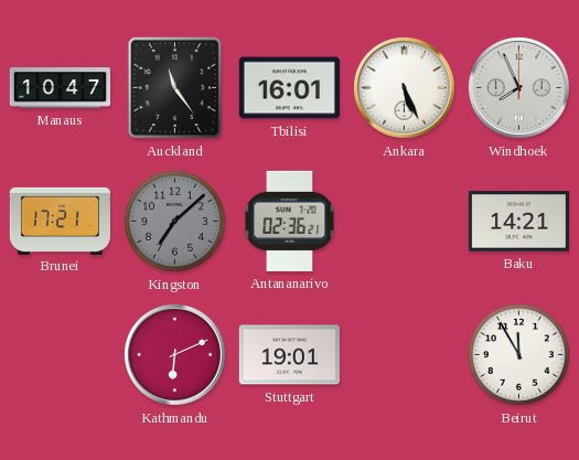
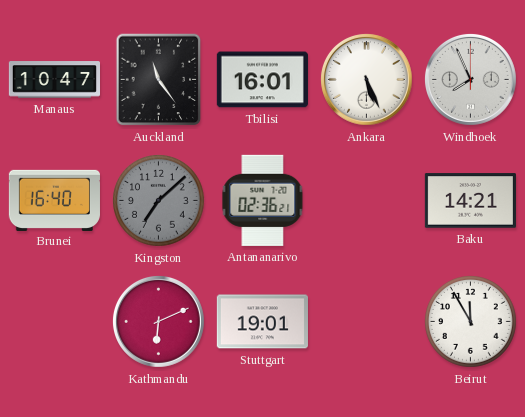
Brunei: 17:21 -> 16:40
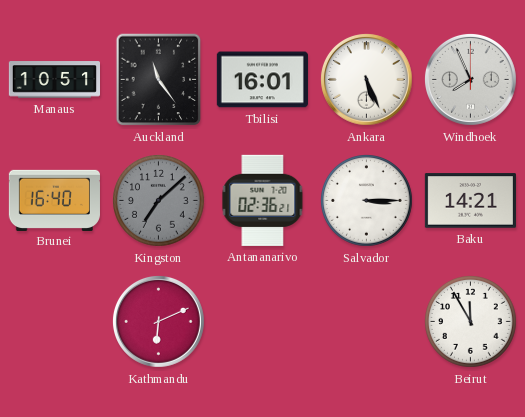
Manaus: 10:47 -> 10:51
Salvador: none -> 3:15
Stuttgart: 19:01 -> none
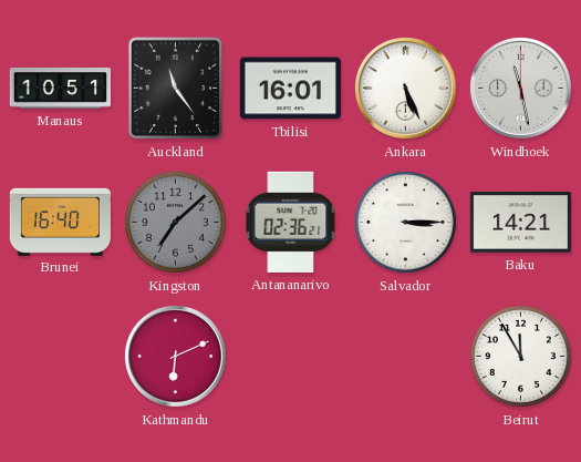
Windhoek: 7:56 -> 11:28
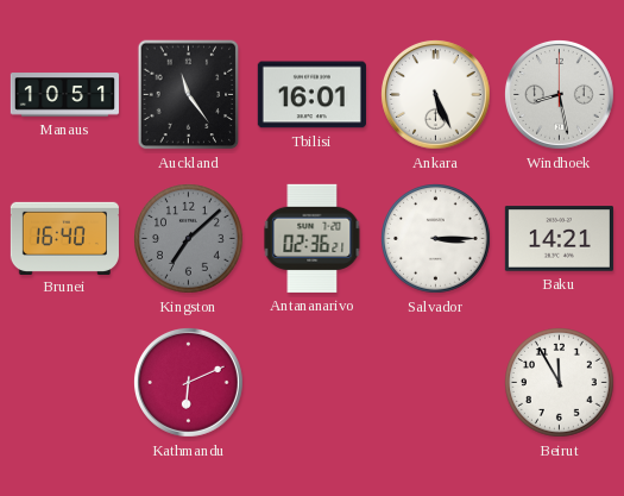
Windhoek: 11:28 -> 8:28
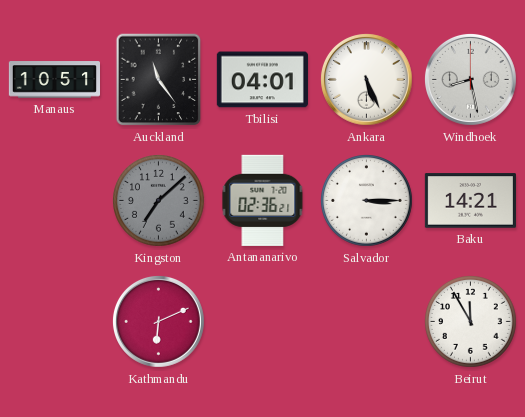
Tbilisi: 16:01 -> 04:01
Brunei: 16:40 -> none
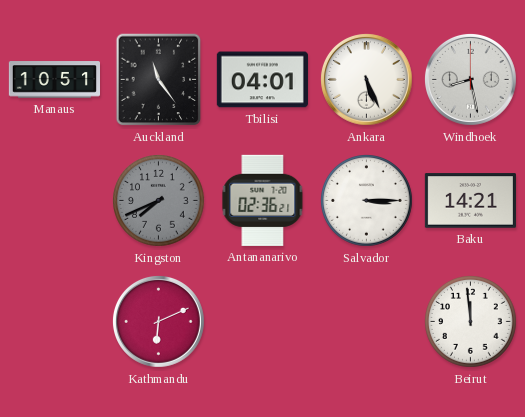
Kingston: 7:08 -> 7:41
Beirut: 11:55 -> 11:59
